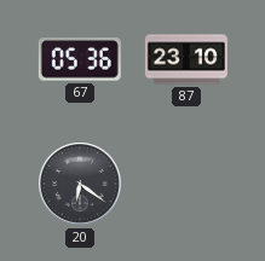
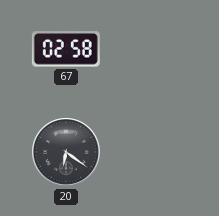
67: 05:36 -> 02:58
87: 23:10 -> none
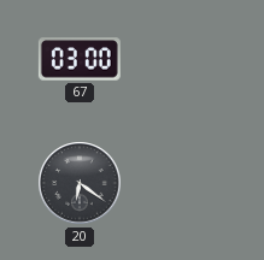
67: 02:58 -> 03:00
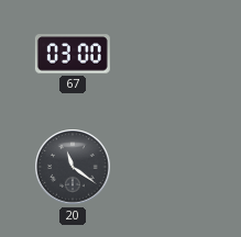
20: 6:21 -> 11:21
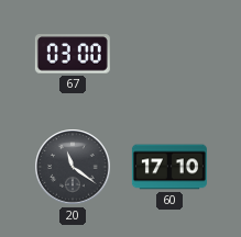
60: none -> 17:10
